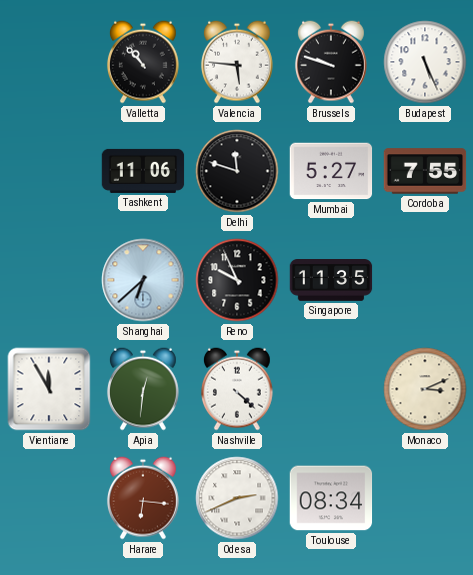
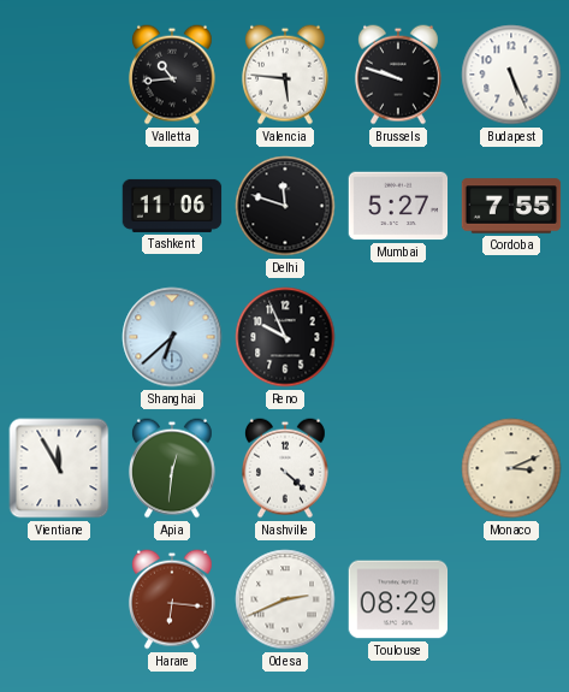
Valletta: 10:53 -> 10:44
Singapore: 11:35 -> none
Toulouse: 08:34 -> 08:29
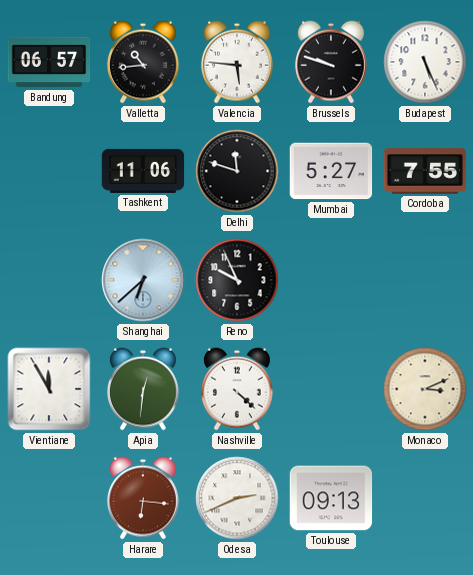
Bandung: none -> 06:57
Toulouse: 08:29 -> 09:13
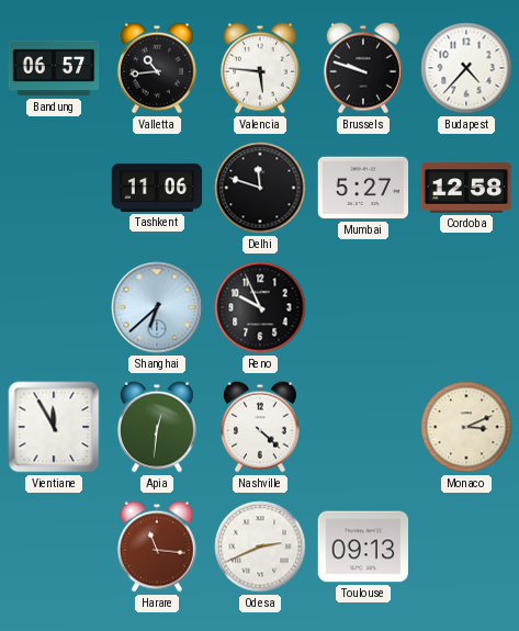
Budapest: 5:26 -> 4:37
Cordoba: 7:55 -> 12:58
Harare: 6:16 -> 11:16
